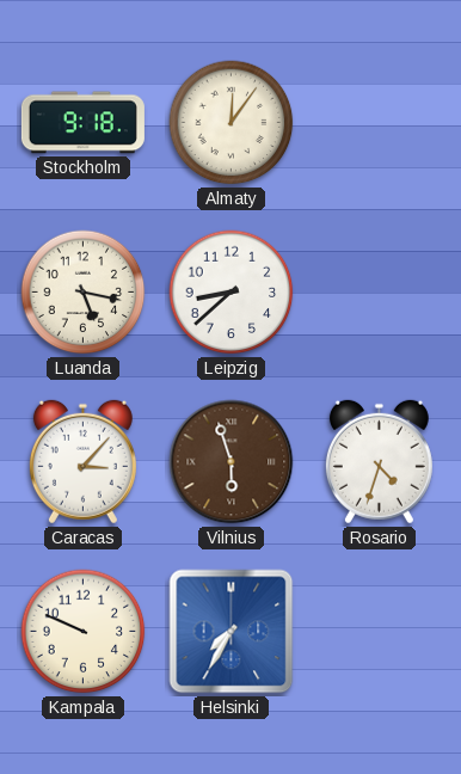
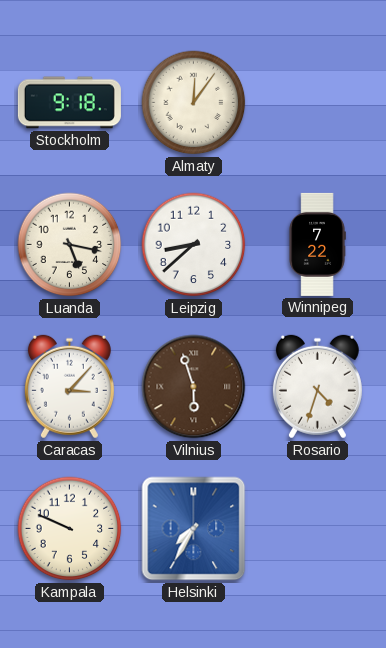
Winnipeg: none -> 7:22
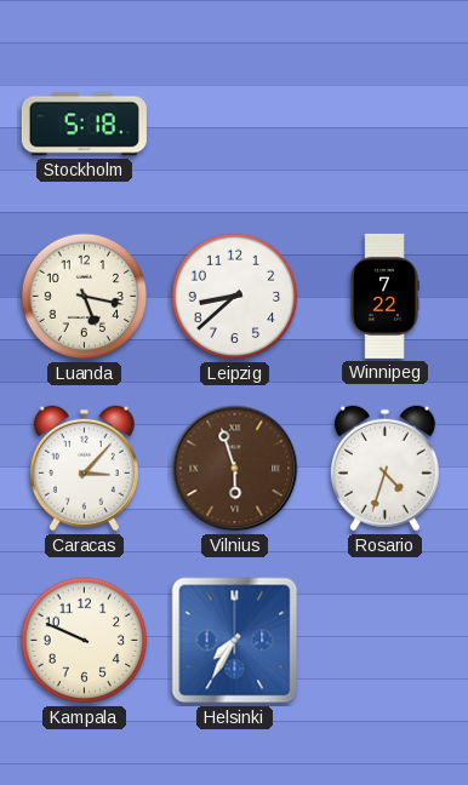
Stockholm: 9:18 -> 5:18
Almaty: 12:06 -> none
